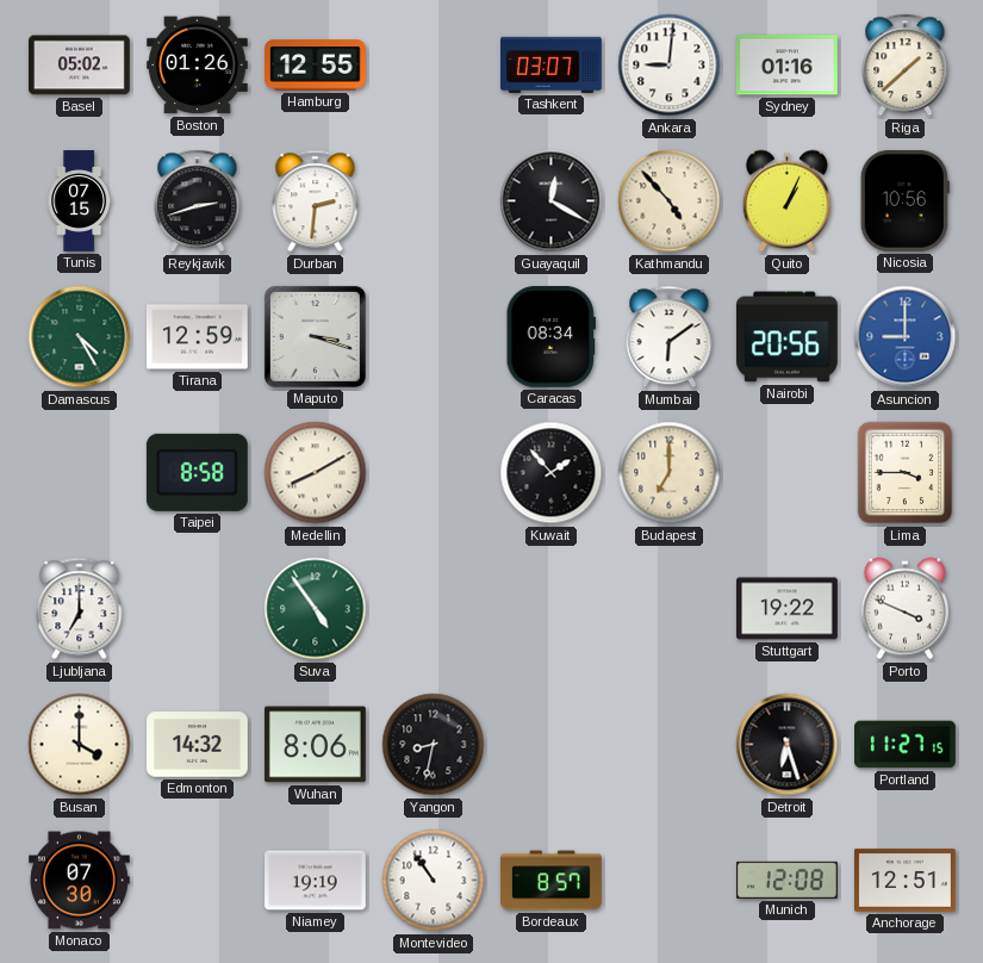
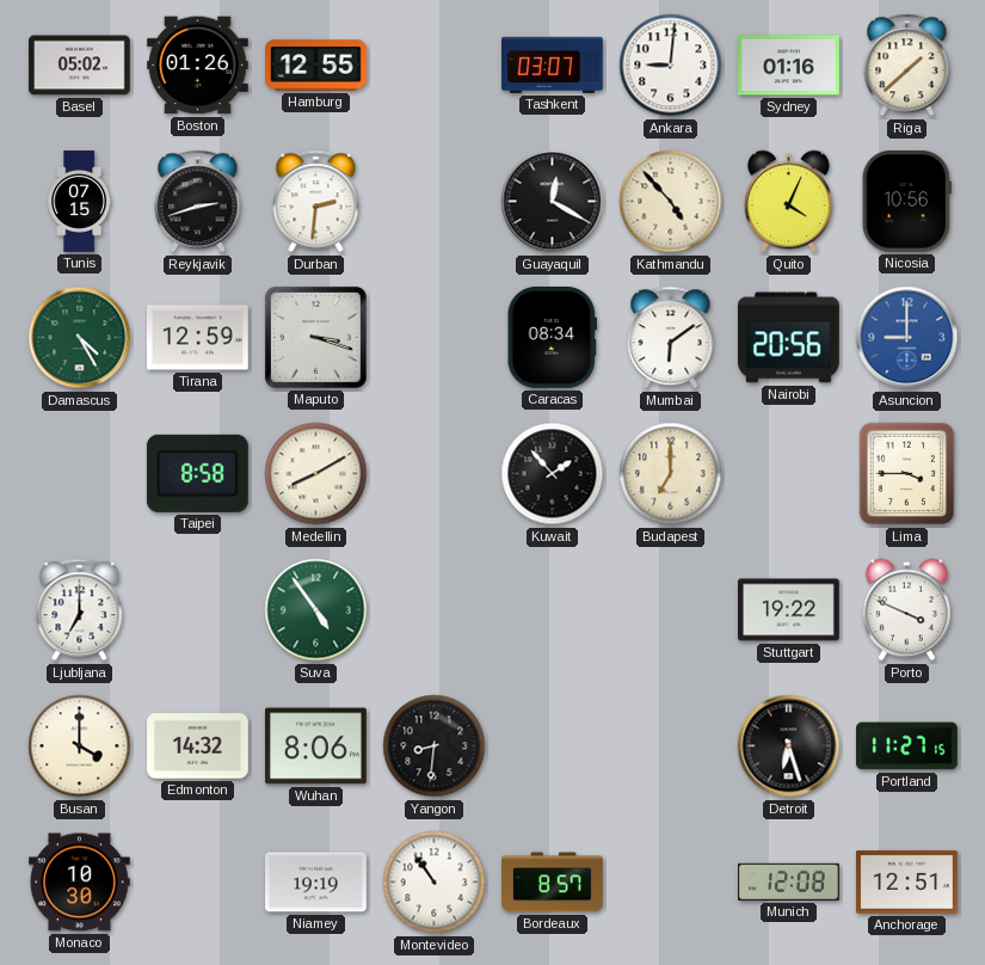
Quito: 1:04 -> 4:04
Yangon: 8:32 -> 8:31
Monaco: 07:30 -> 10:30
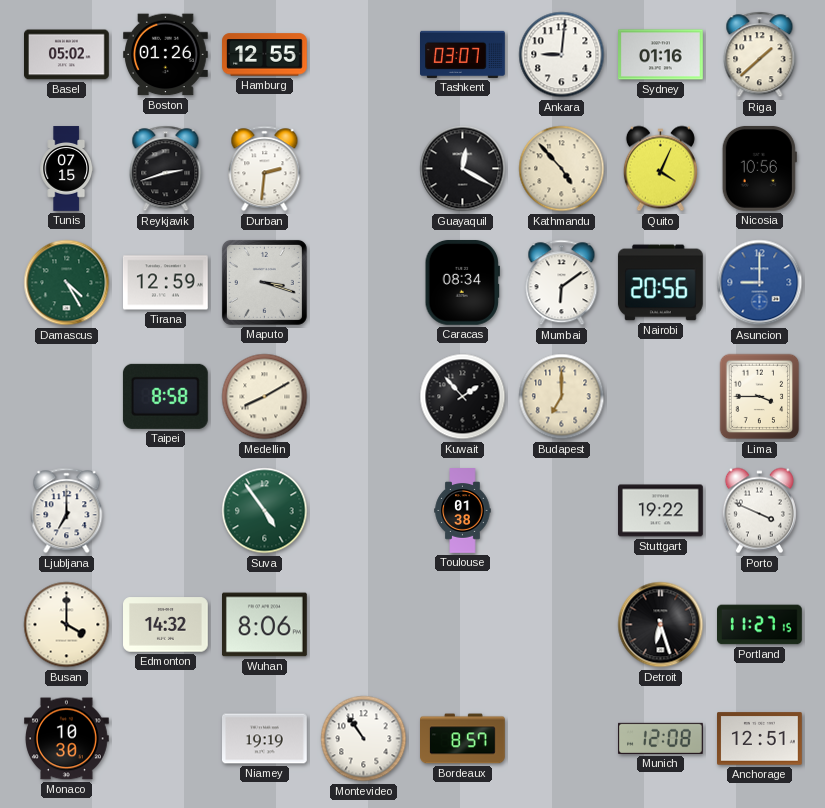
Toulouse: none -> 01:38
Yangon: 8:31 -> none
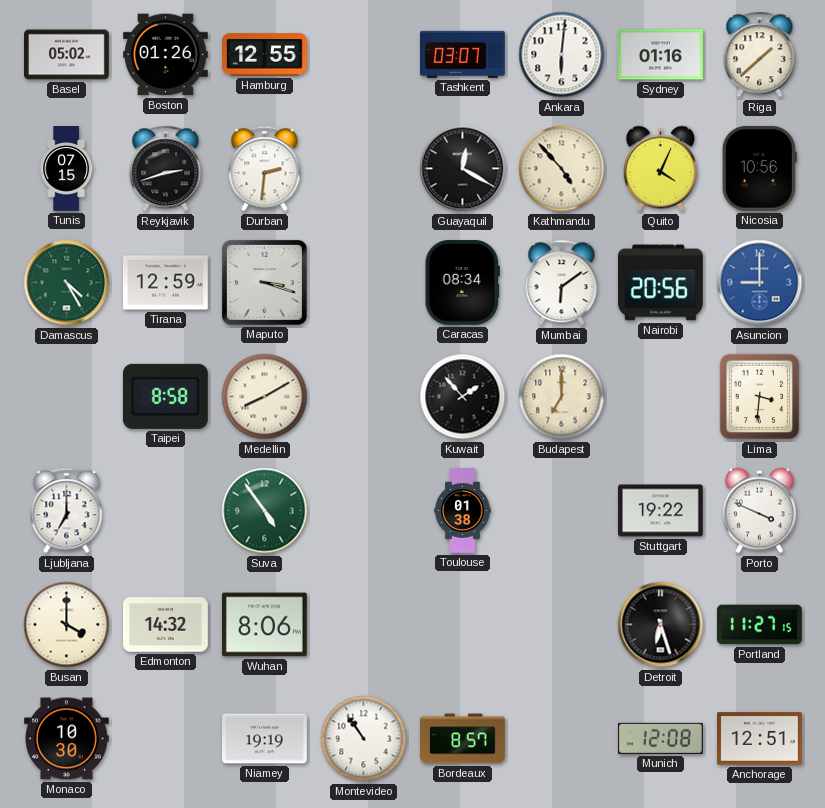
Ankara: 9:01 -> 6:01
Lima: 3:45 -> 3:31
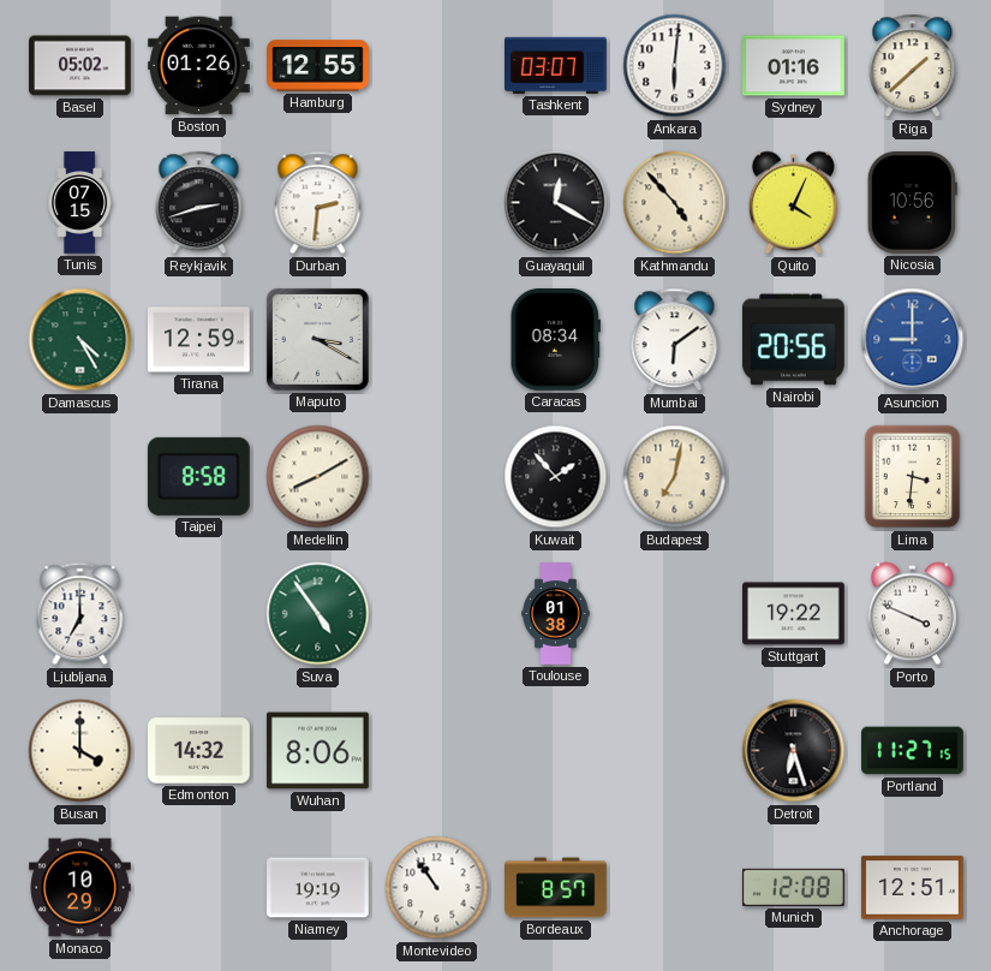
Maputo: 3:18 -> 3:20
Budapest: 7:00 -> 7:02
Monaco: 10:30 -> 10:29
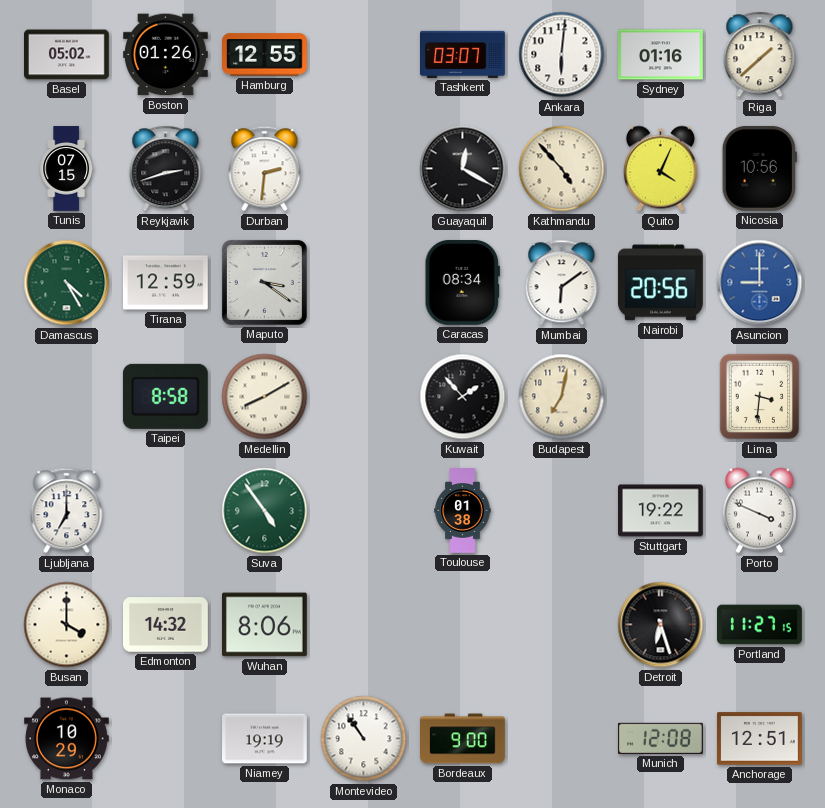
Maputo: 3:20 -> 3:21
Bordeaux: 8:57 -> 9:00
